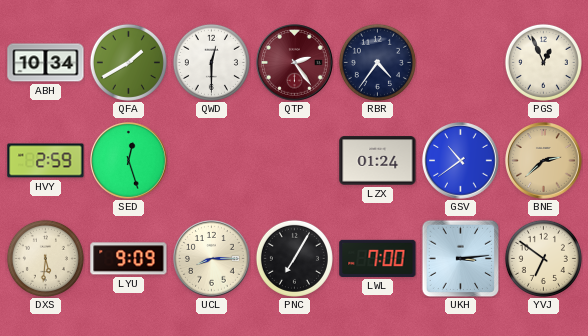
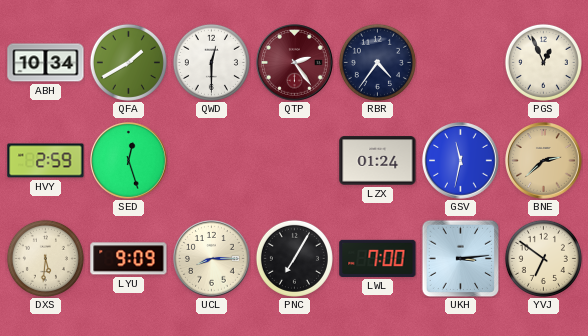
GSV: 10:39 -> 11:32
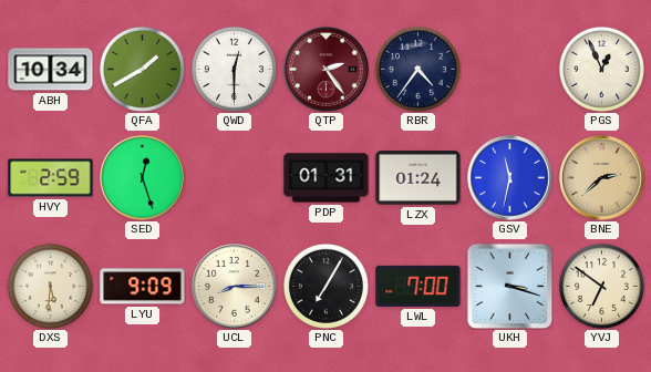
PDP: none -> 01:31
UKH: 3:14 -> 3:18
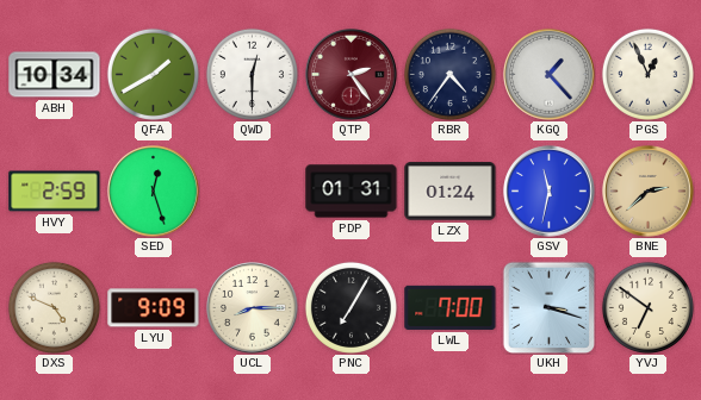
KGQ: none -> 1:23
DXS: 5:31 -> 4:49
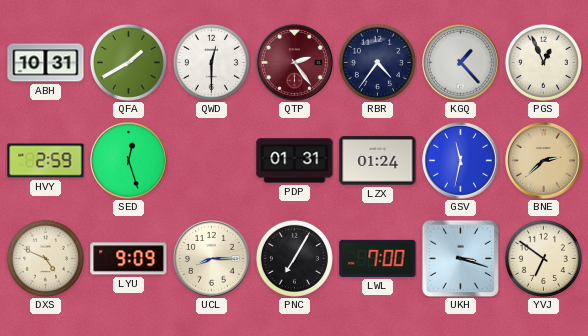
ABH: 10:34 -> 10:31
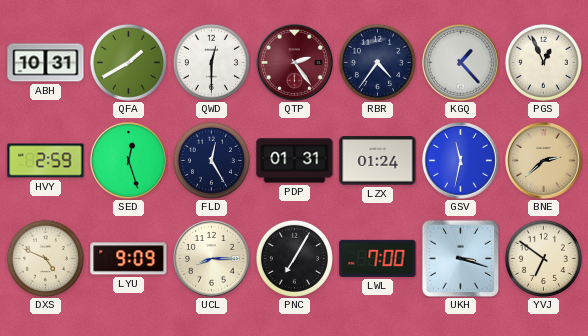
FLD: none -> 12:25
